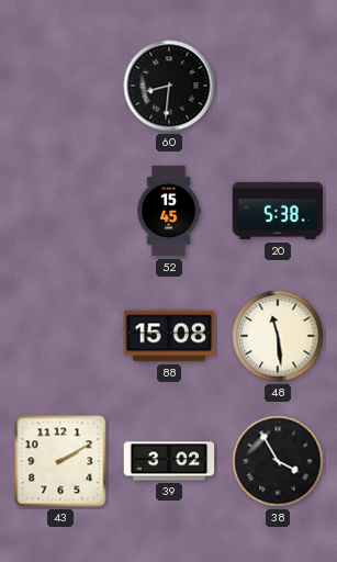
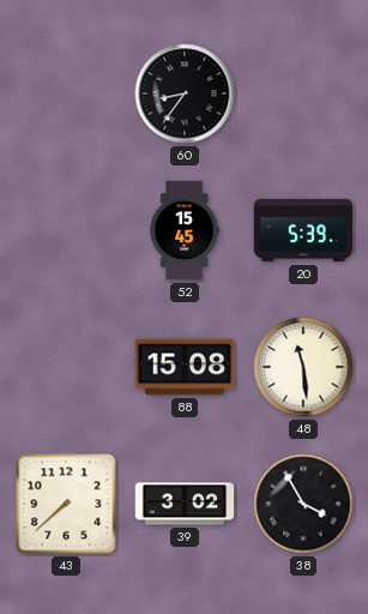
60: 8:31 -> 8:36
20: 5:38 -> 5:39
43: 2:10 -> 7:38
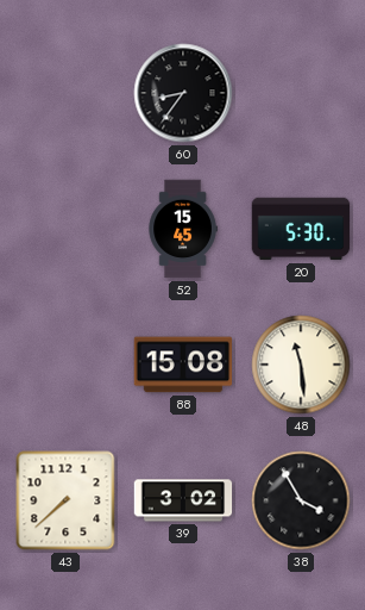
20: 5:39 -> 5:30
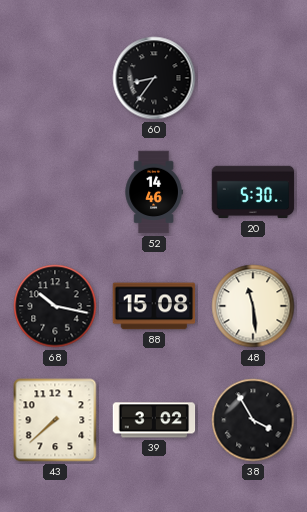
52: 15:45 -> 14:46
68: none -> 10:17
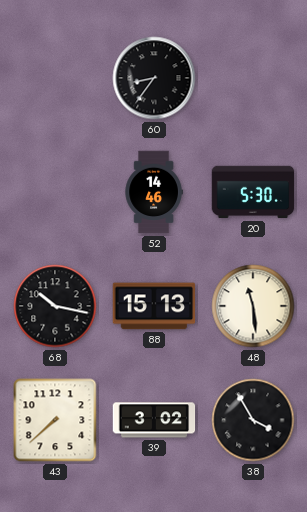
88: 15:08 -> 15:13
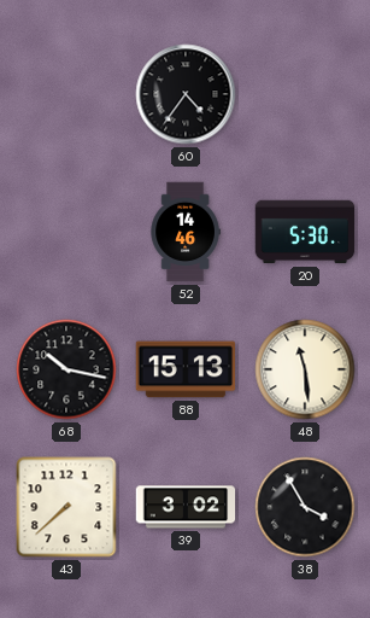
60: 8:36 -> 4:36
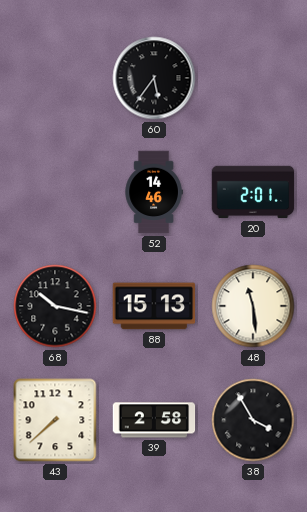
60: 4:36 -> 5:36
20: 5:30 -> 2:01
39: 3:02 -> 2:58
